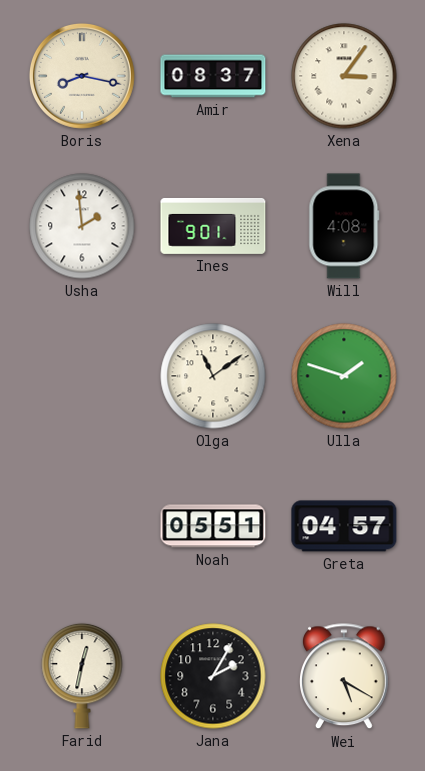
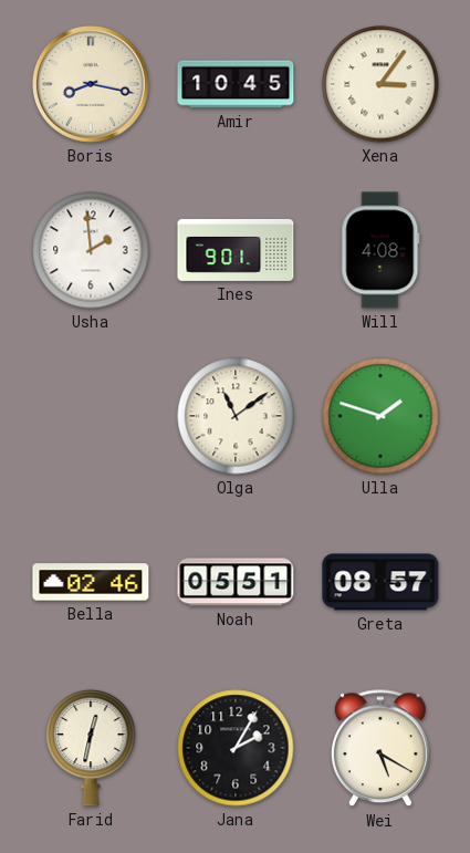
Amir: 08:37 -> 10:45
Bella: none -> 02:46
Greta: 04:57 -> 08:57
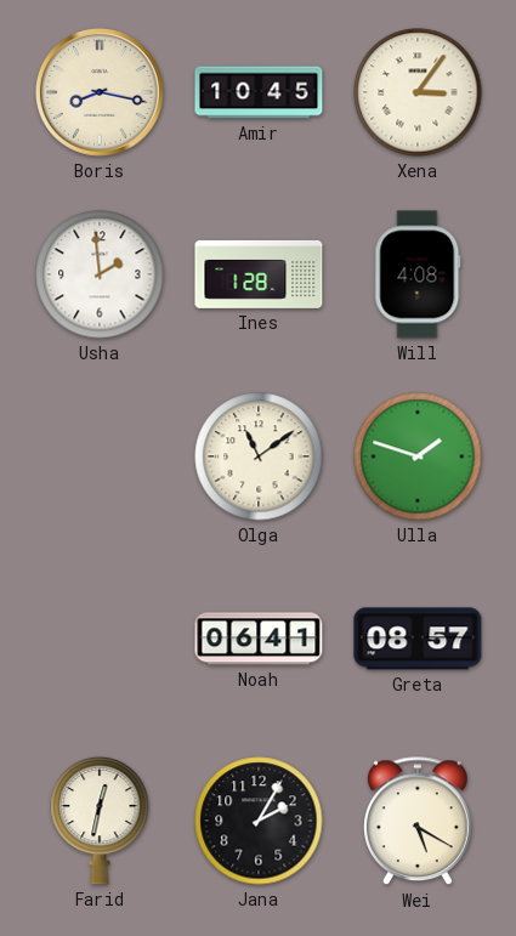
Ines: 9:01 -> 1:28
Bella: 02:46 -> none
Noah: 05:51 -> 06:41
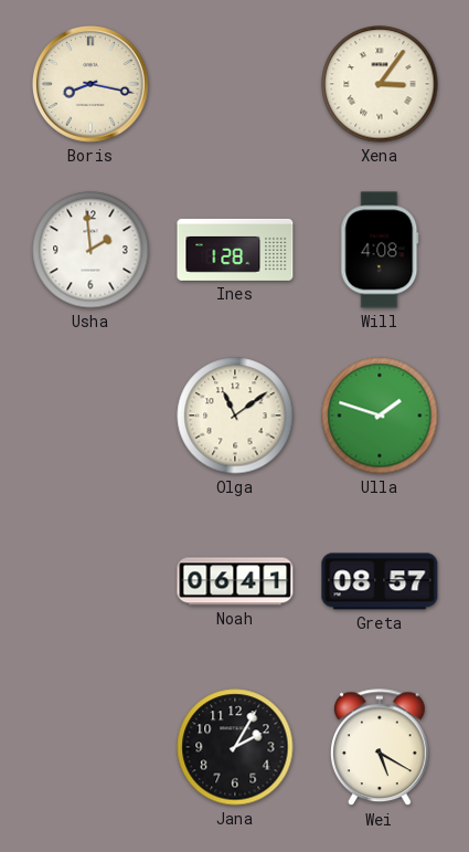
Amir: 10:45 -> none
Farid: 12:32 -> none
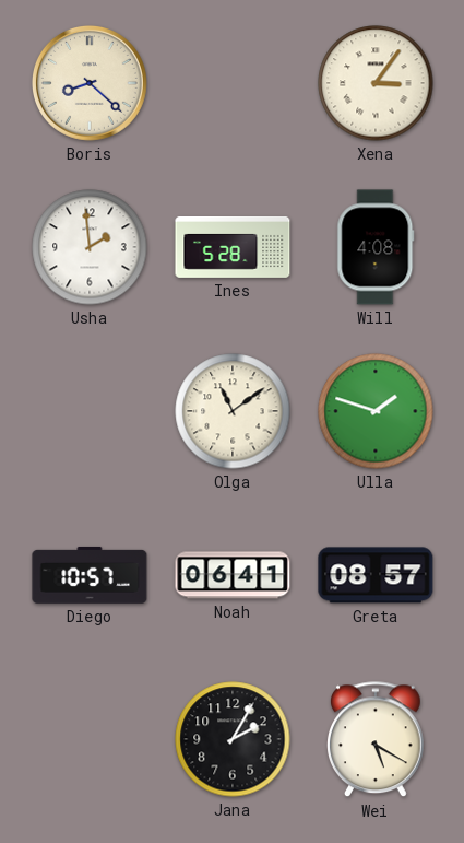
Boris: 8:17 -> 8:22
Ines: 1:28 -> 5:28
Diego: none -> 10:57
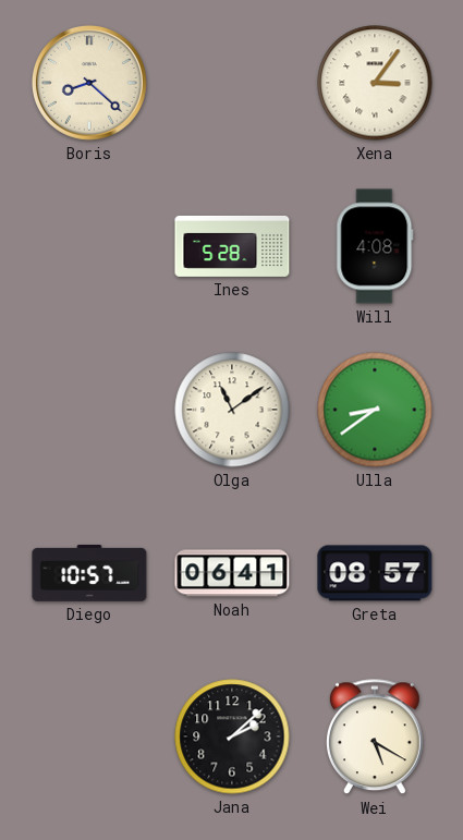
Usha: 1:59 -> none
Ulla: 1:48 -> 8:39
Jana: 2:05 -> 2:08
